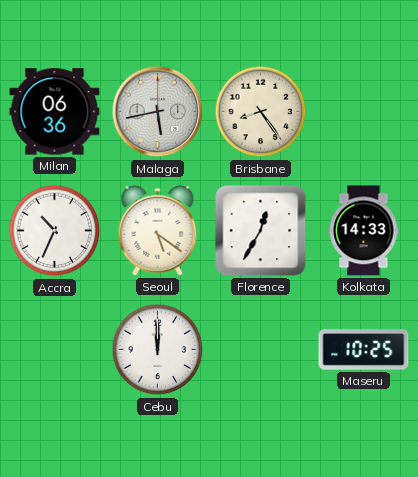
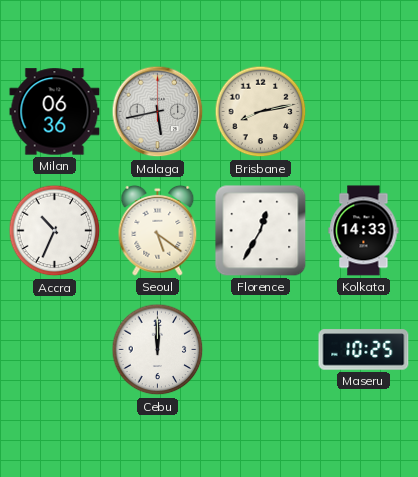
Brisbane: 8:24 -> 8:13
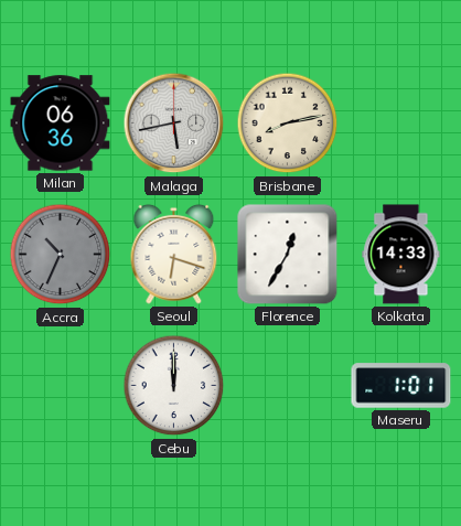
Accra dial: white -> grey
Seoul: 5:21 -> 6:18
Maseru: 10:25 -> 1:01
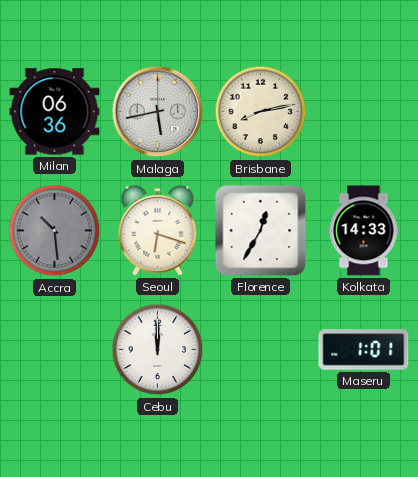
Accra: 10:34 -> 10:29
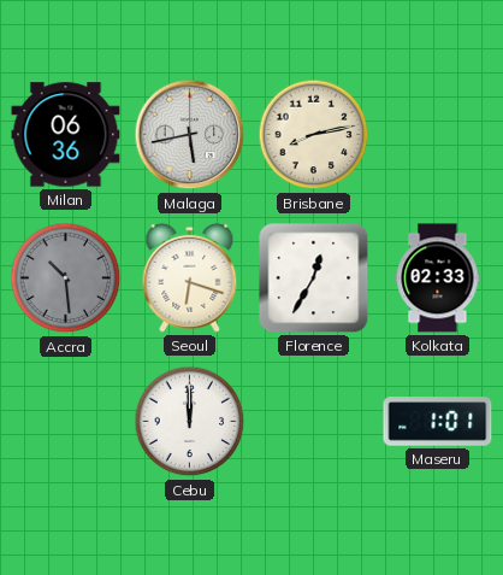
Kolkata: 14:33 -> 02:33
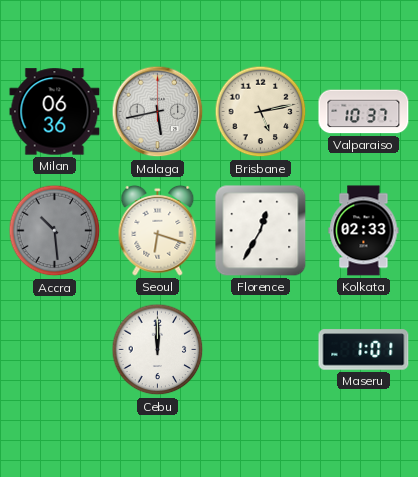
Brisbane: 8:13 -> 5:13
Valparaiso: none -> 10:37
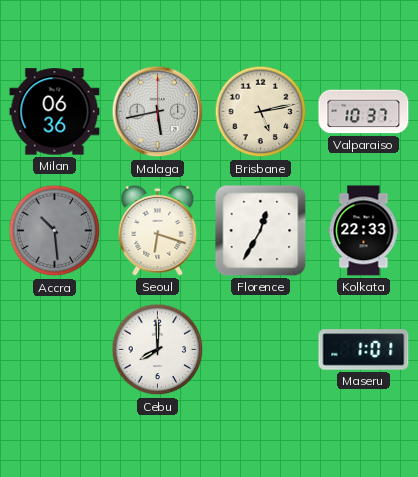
Kolkata: 02:33 -> 22:33
Cebu: 12:00 -> 8:00
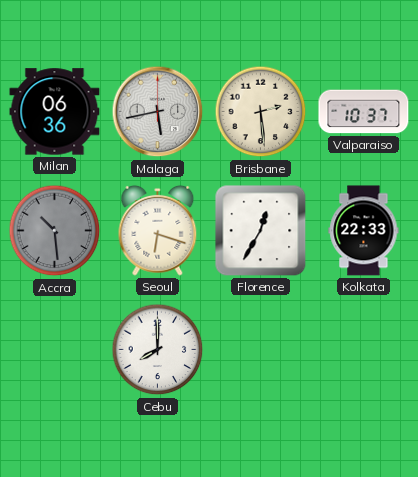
Brisbane: 5:13 -> 2:29
Maseru: 1:01 -> none
